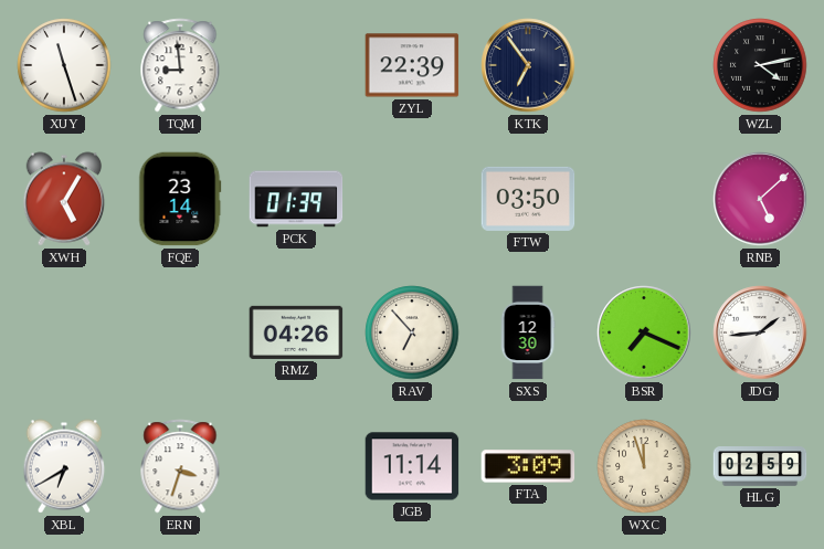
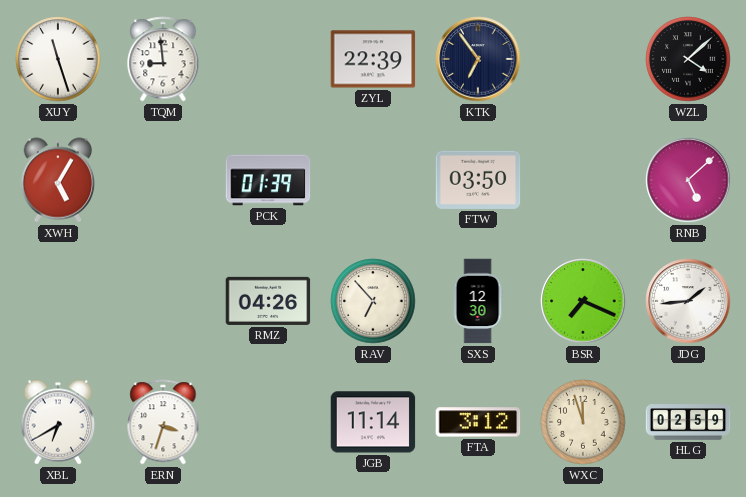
WZL: 4:13 -> 4:08
FQE: 23:14 -> none
FTA: 3:09 -> 3:12
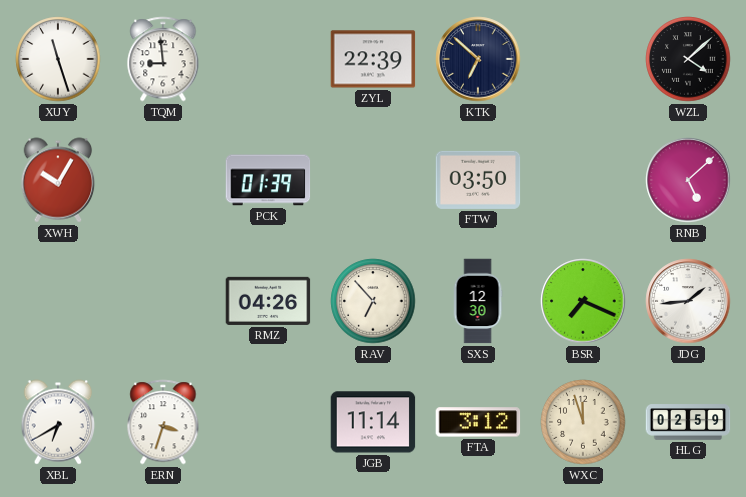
KTK: 6:54 -> 6:52
XWH: 5:05 -> 10:05
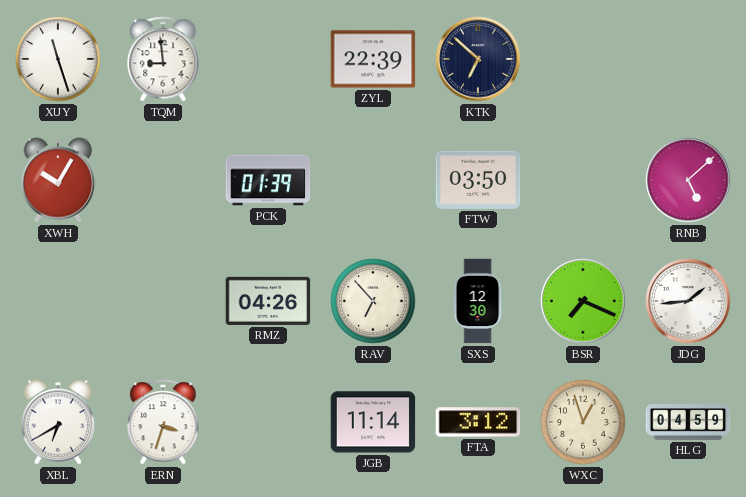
WZL: 4:08 -> none
WXC: 11:57 -> 12:57
HLG: 02:59 -> 04:59
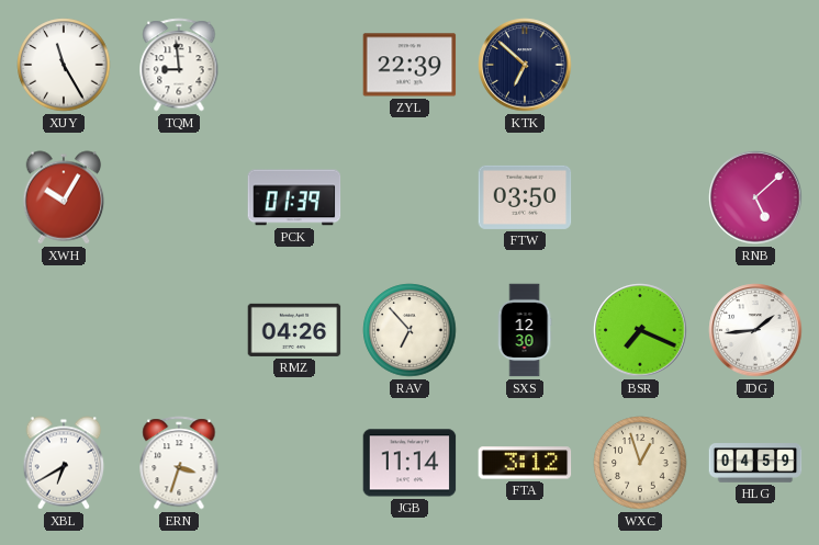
XUY: 11:27 -> 11:25
